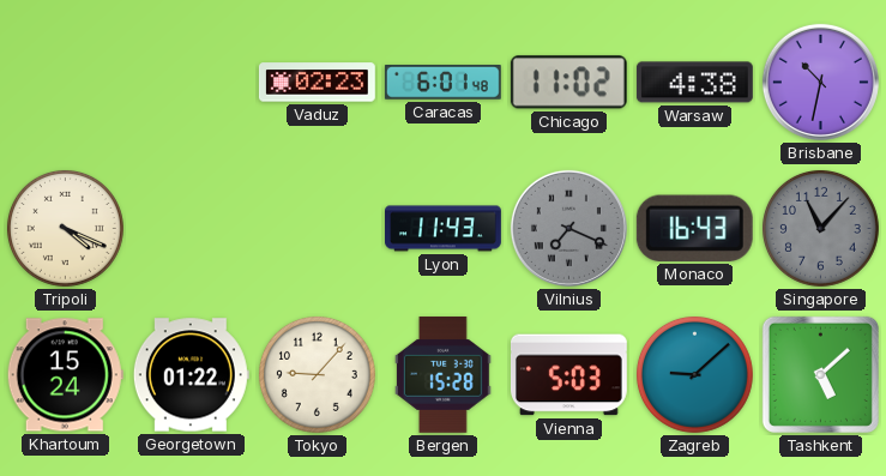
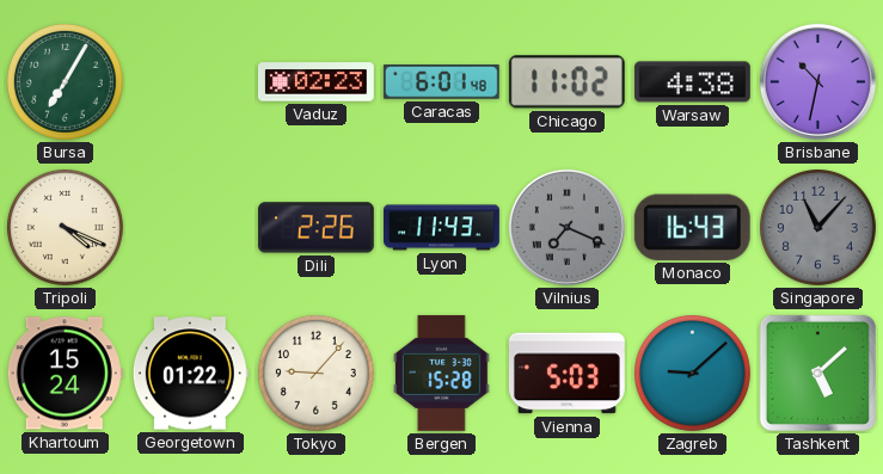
Bursa: none -> 7:05
Dili: none -> 2:26
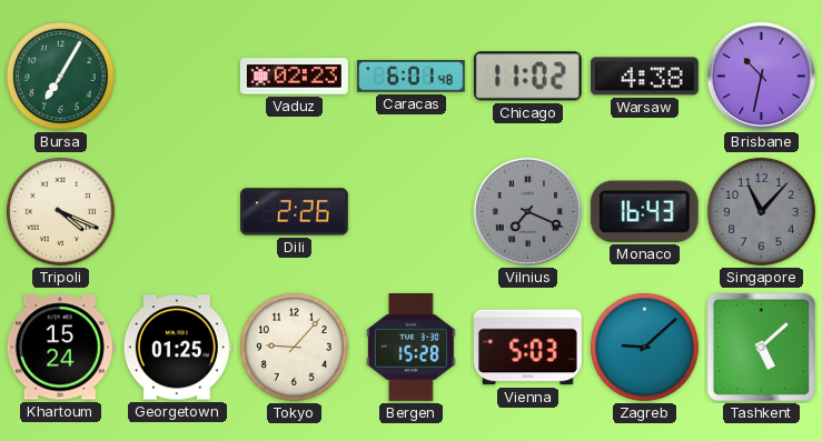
Lyon: 11:43 -> none
Georgetown: 01:22 -> 01:25
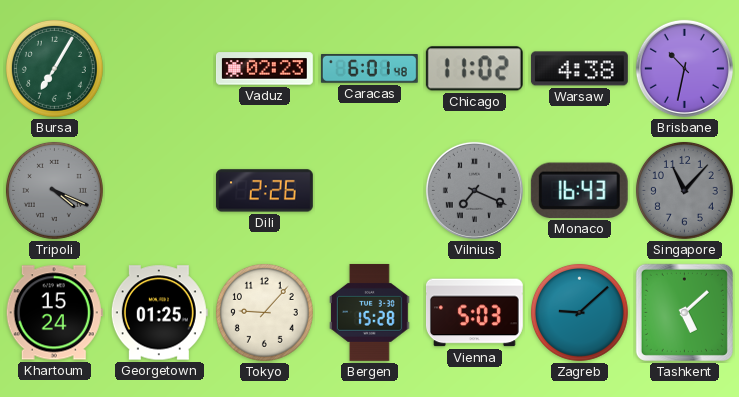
Tripoli dial: cream -> grey
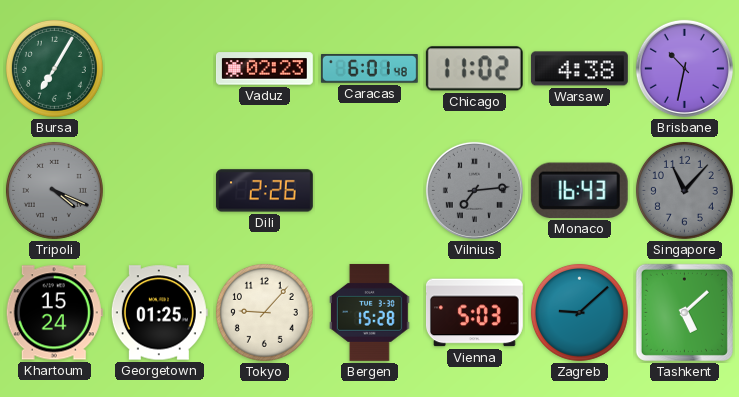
Vilnius: 7:19 -> 7:14
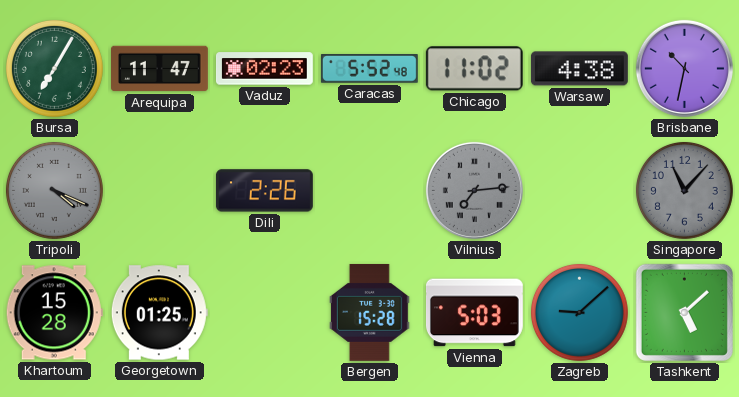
Arequipa: none -> 11:47
Caracas: 6:01 -> 5:52
Monaco: 16:43 -> none
Khartoum: 15:24 -> 15:28
Tokyo: 9:07 -> none
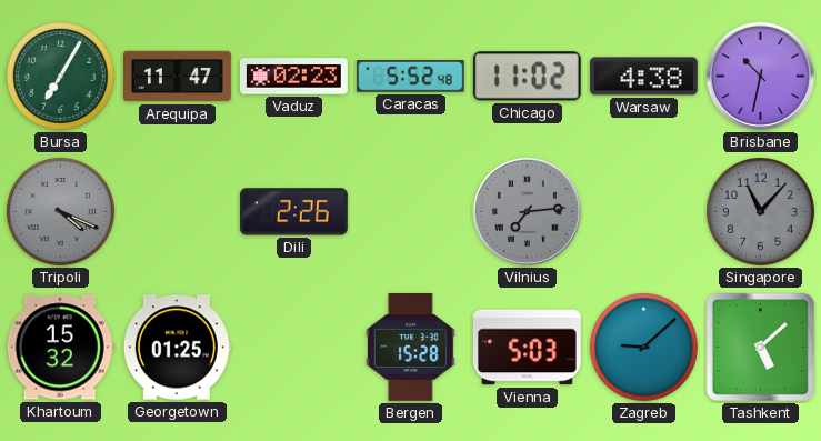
Khartoum: 15:28 -> 15:32
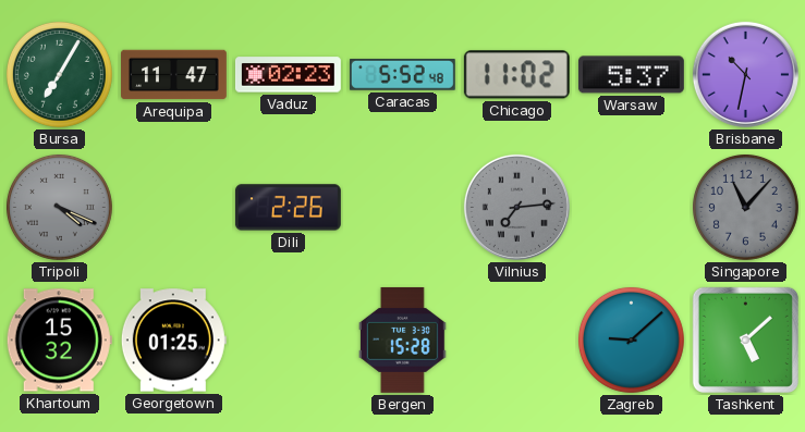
Warsaw: 4:38 -> 5:37
Vienna: 5:03 -> none
